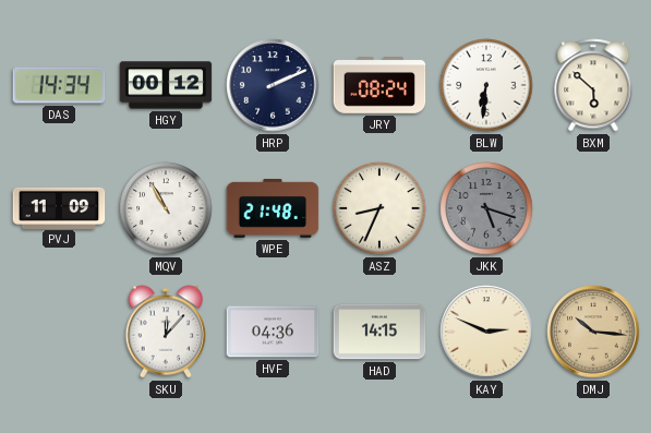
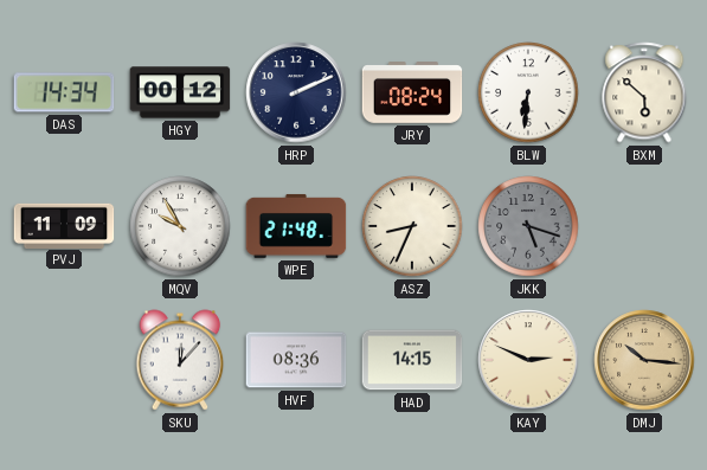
MQV: 10:55 -> 9:55
HVF: 04:36 -> 08:36
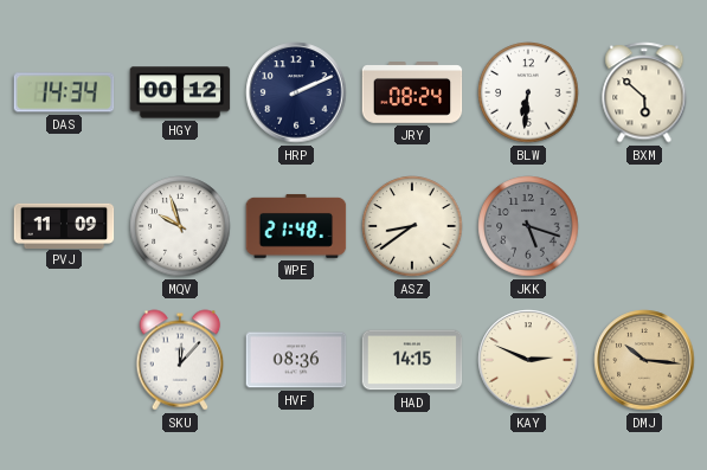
MQV: 9:55 -> 9:57
ASZ: 8:34 -> 8:39
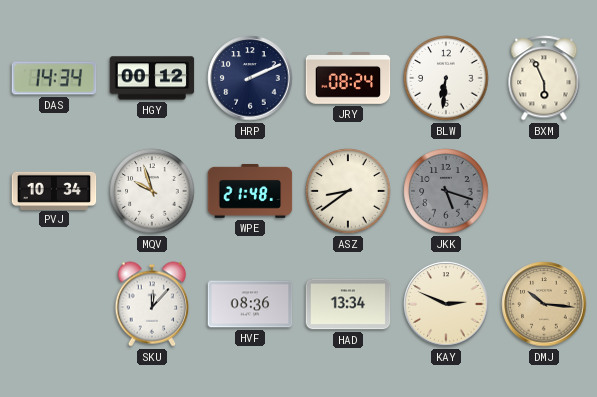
BXM: 5:52 -> 5:56
PVJ: 11:09 -> 10:34
HAD: 14:15 -> 13:34
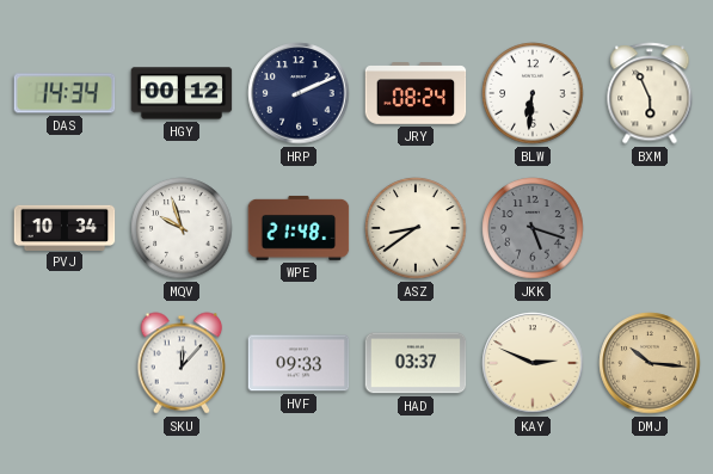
HVF: 08:36 -> 09:33
HAD: 13:34 -> 03:37
